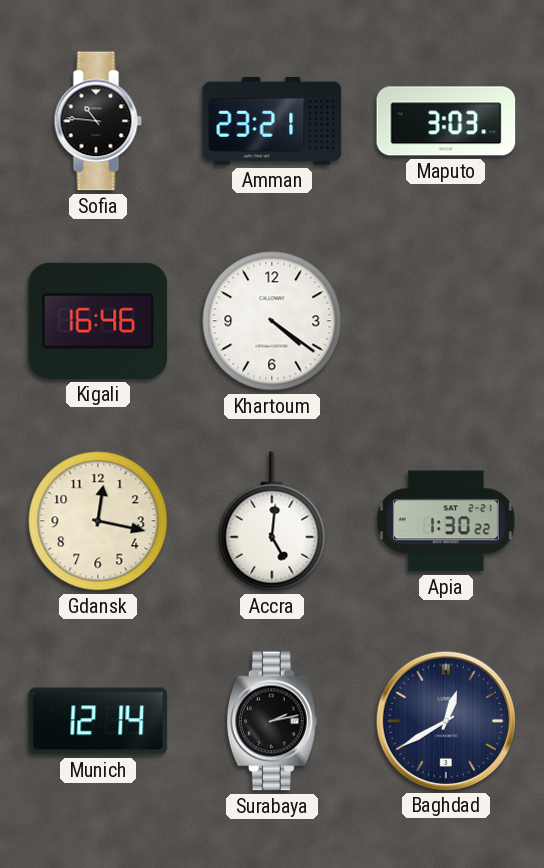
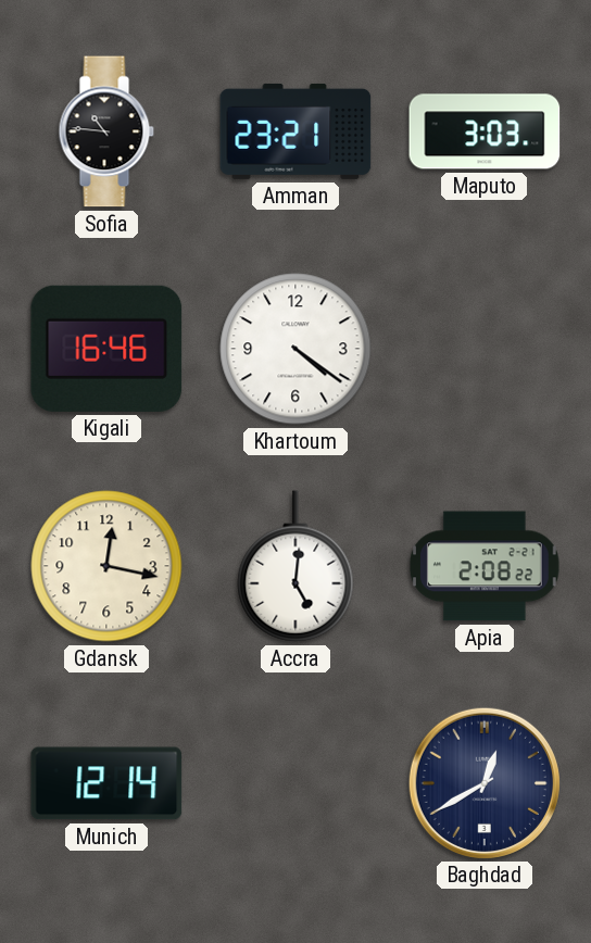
Apia: 1:30 -> 2:08
Surabaya: 2:13 -> none
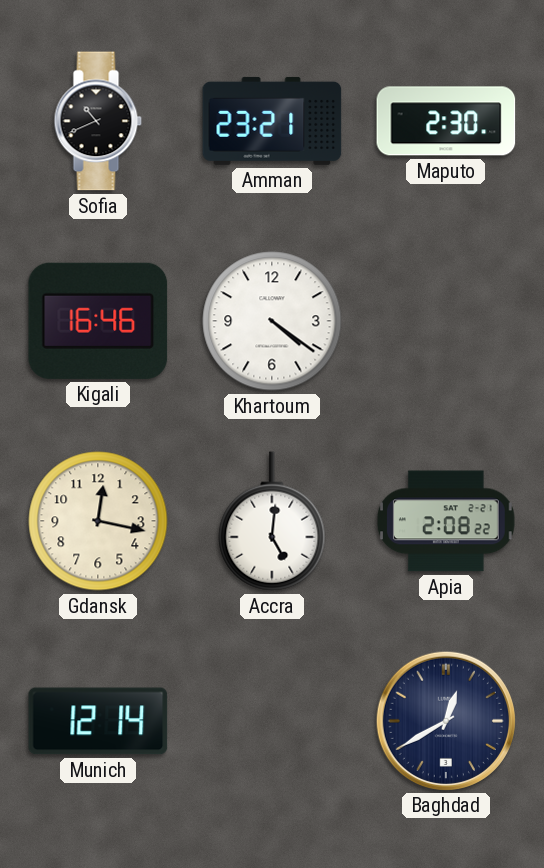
Sofia: 10:46 -> 10:41
Maputo: 3:03 -> 2:30
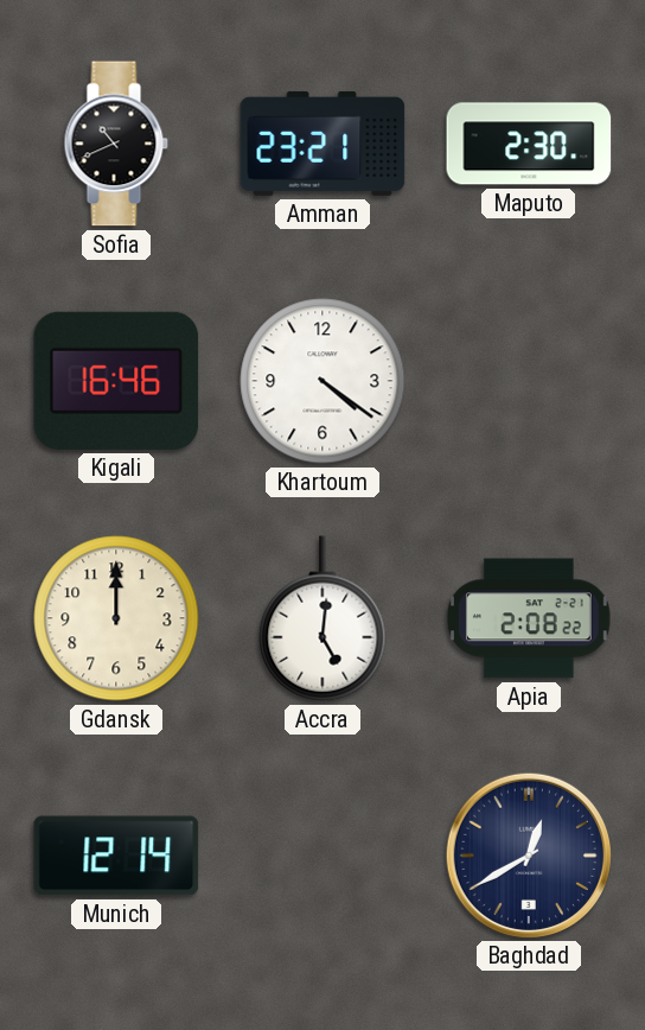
Gdansk: 12:17 -> 12:00
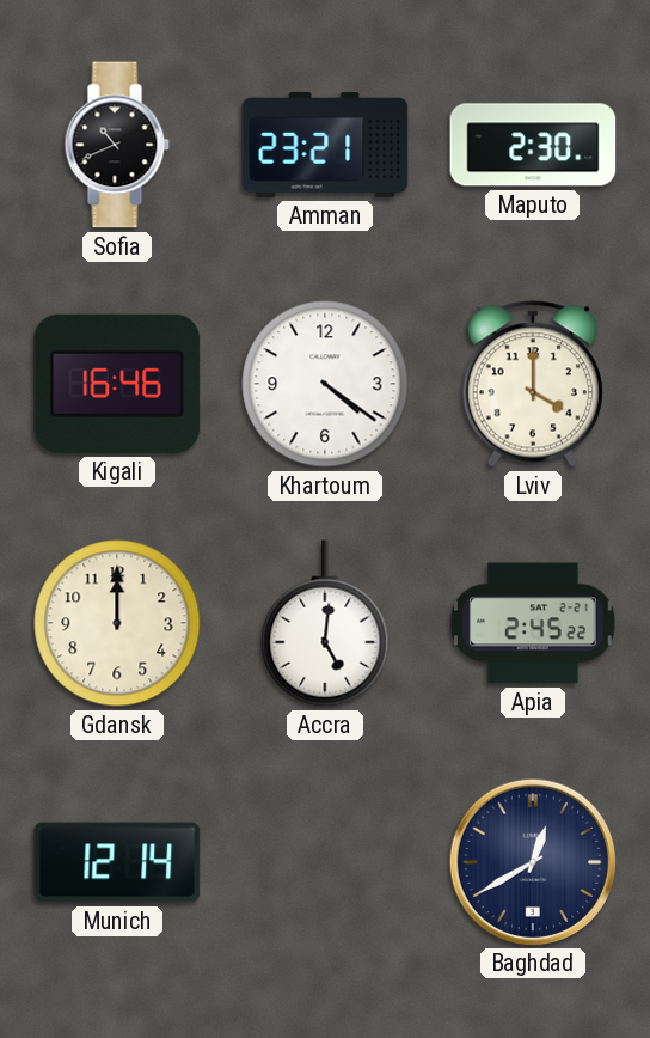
Lviv: none -> 4:00
Apia: 2:08 -> 2:45
